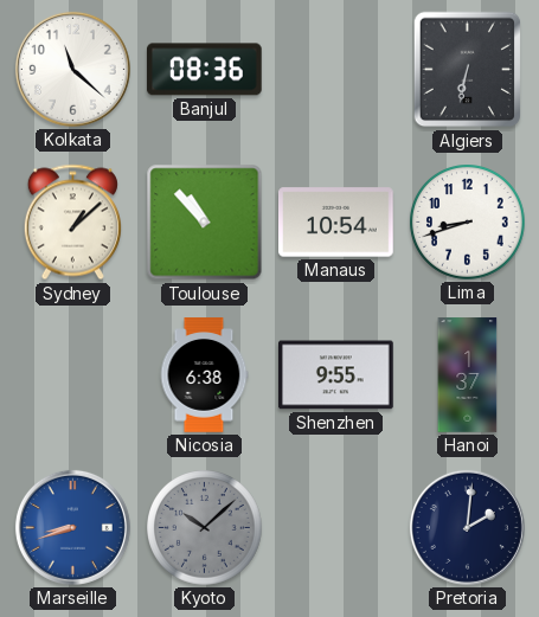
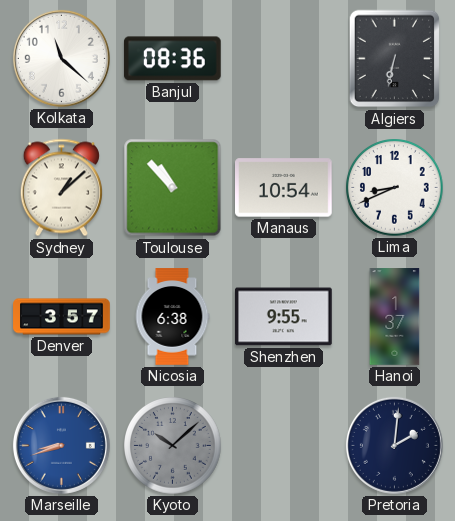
Lima: 8:42 -> 8:41
Denver: none -> 3:57
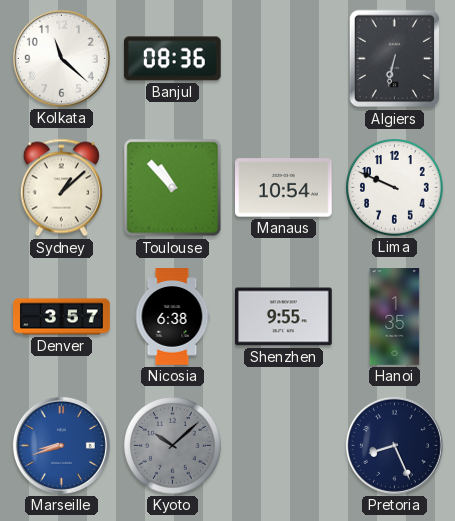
Lima: 8:41 -> 9:49
Hanoi: 1:37 -> 1:35
Pretoria: 2:01 -> 8:26
